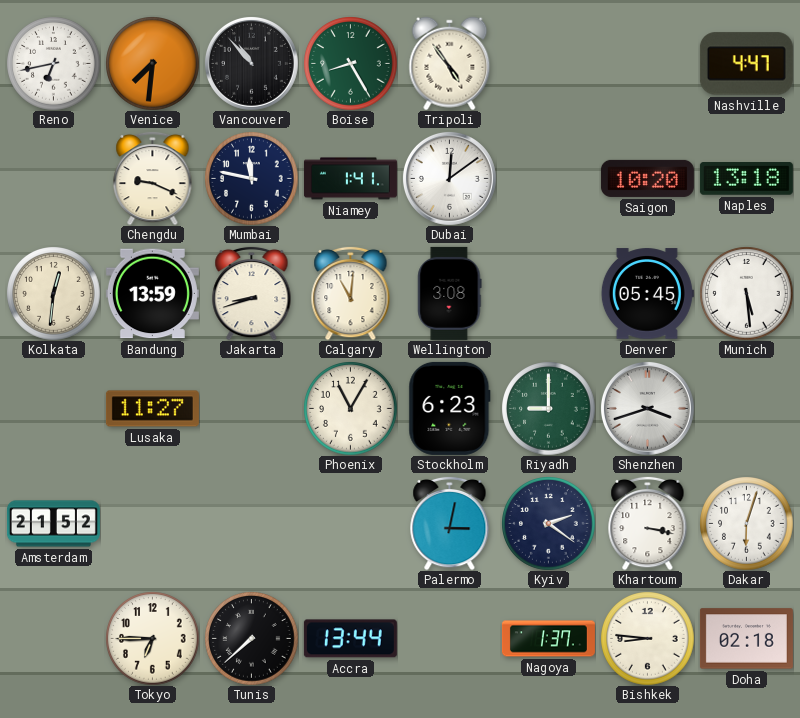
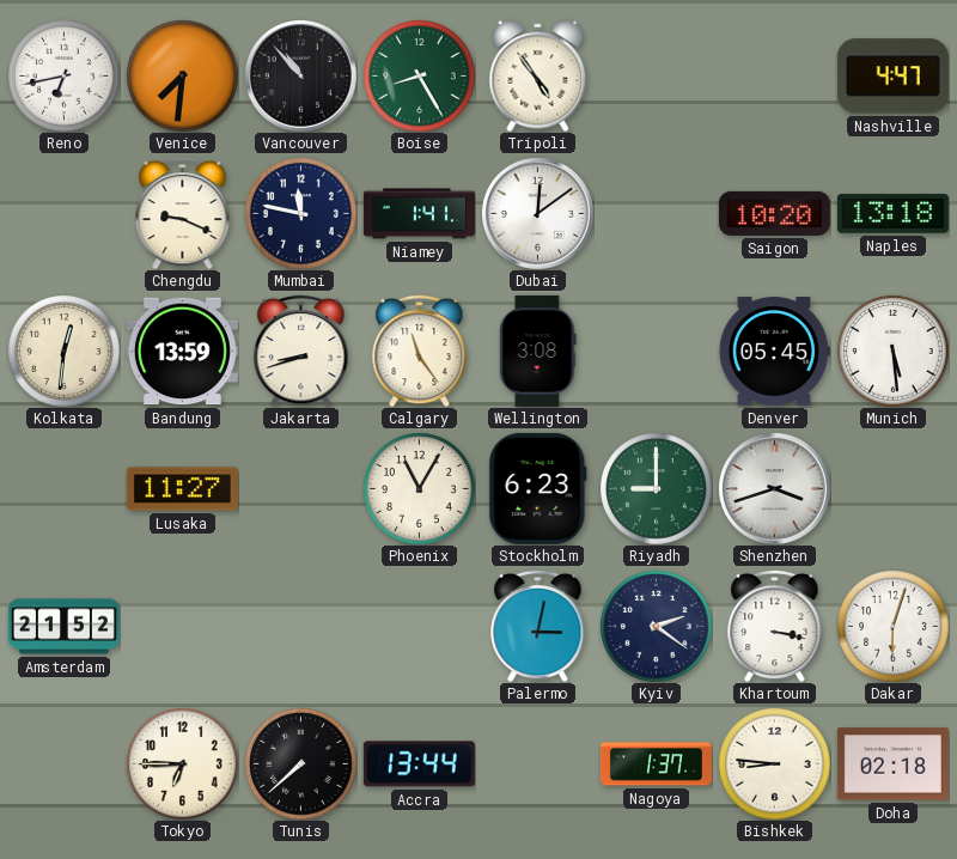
Calgary: 11:01 -> 11:24
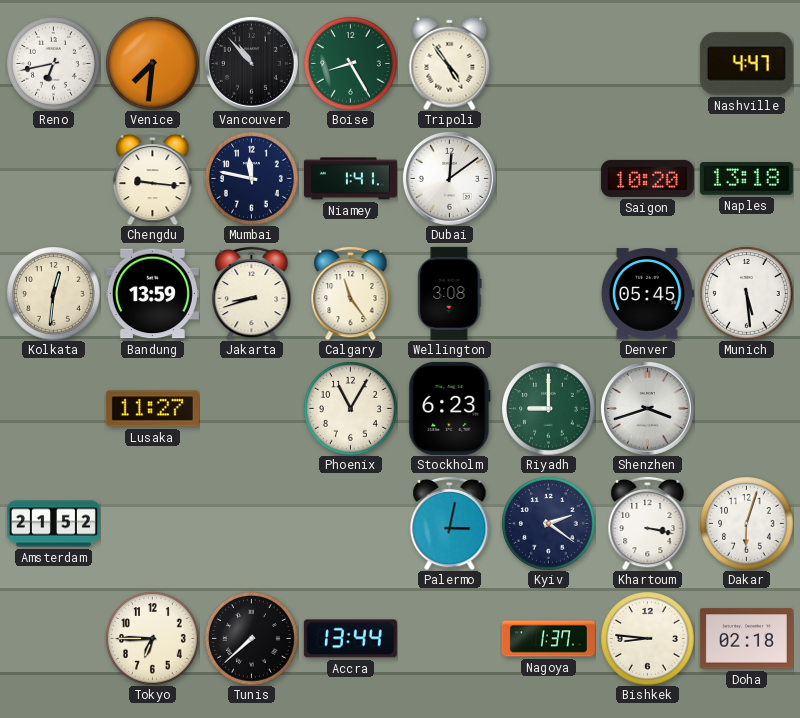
Chengdu: 9:19 -> 9:16
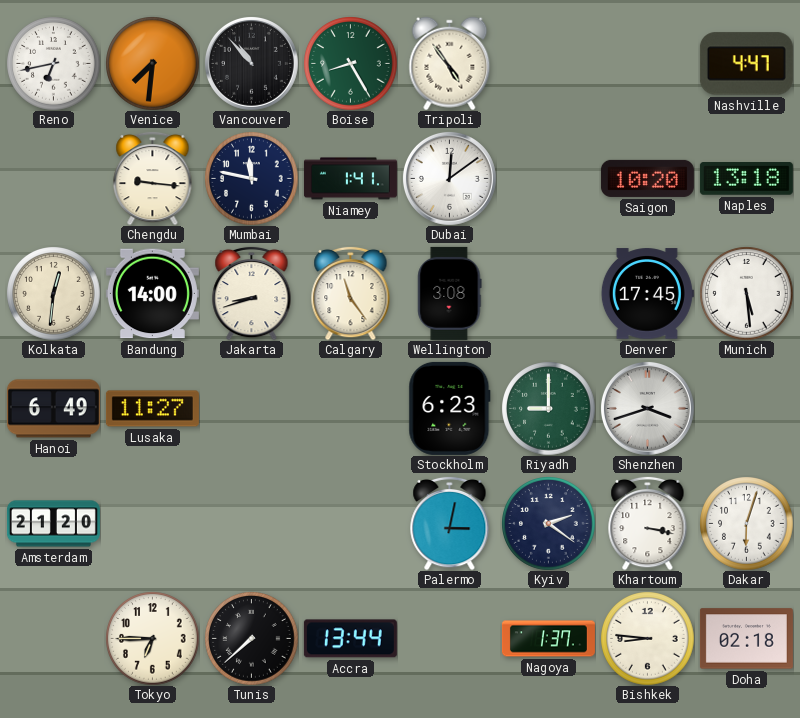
Bandung: 13:59 -> 14:00
Denver: 05:45 -> 17:45
Hanoi: none -> 6:49
Phoenix: 11:05 -> none
Amsterdam: 21:52 -> 21:20
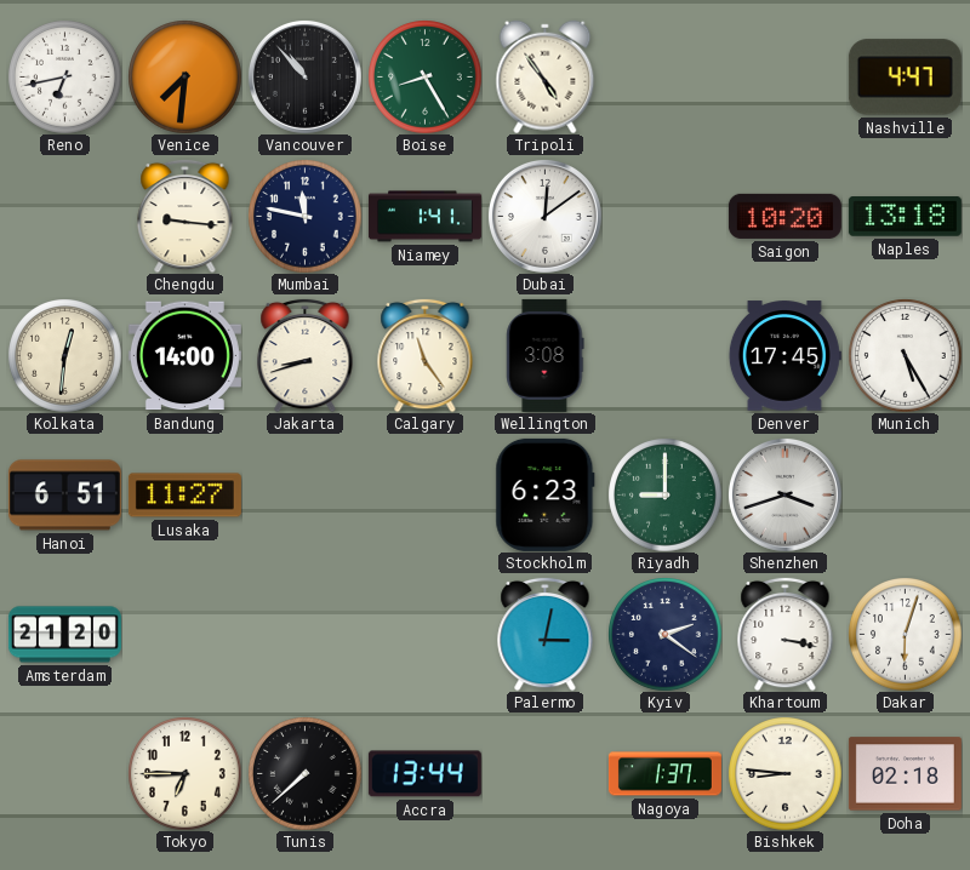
Munich: 5:29 -> 5:25
Hanoi: 6:49 -> 6:51
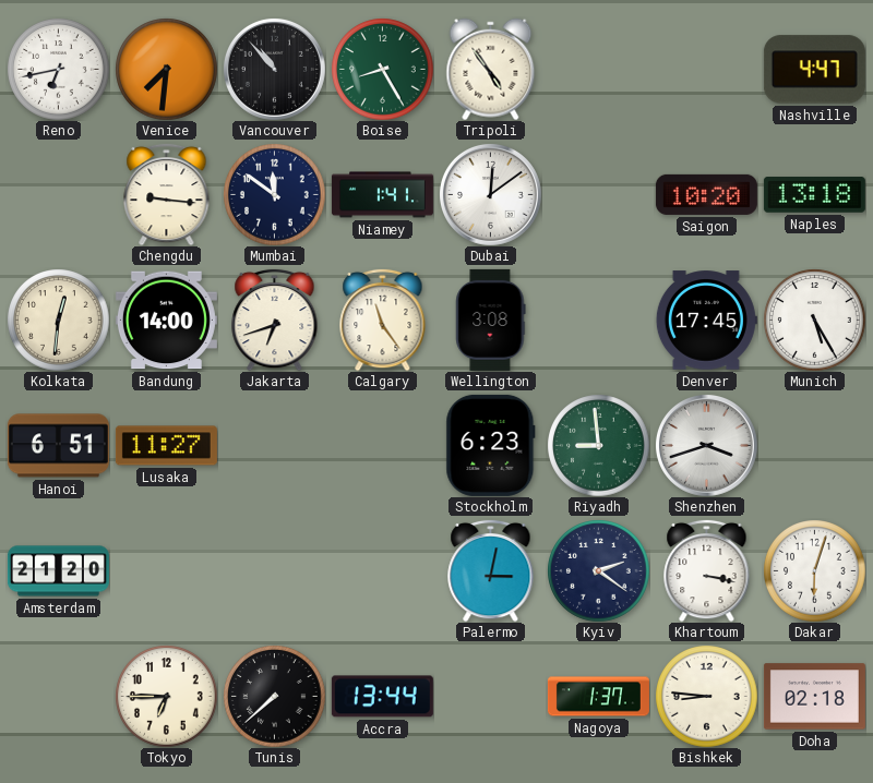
Mumbai: 11:47 -> 11:51
Jakarta: 8:42 -> 6:42
Riyadh: 9:00 -> 8:59
